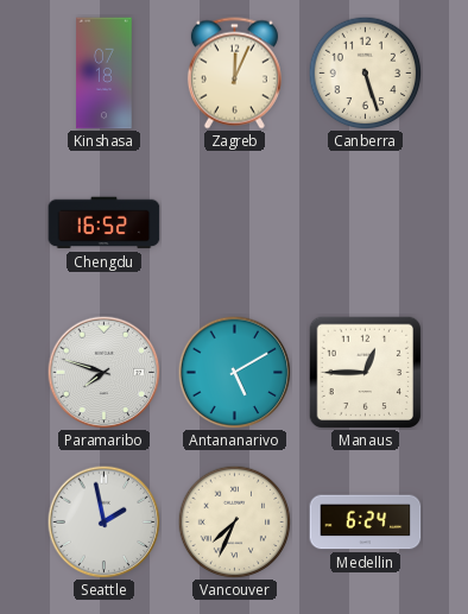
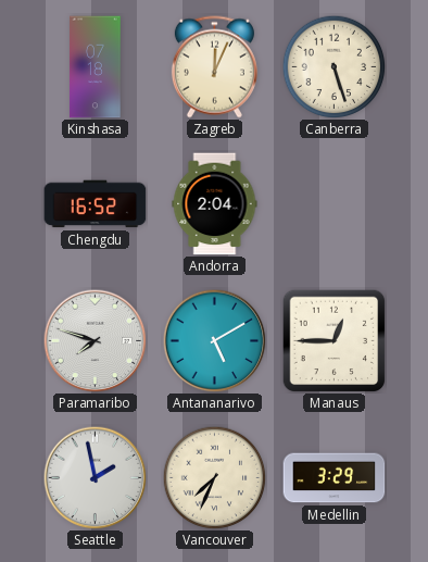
Andorra: none -> 2:04
Medellin: 6:24 -> 3:29
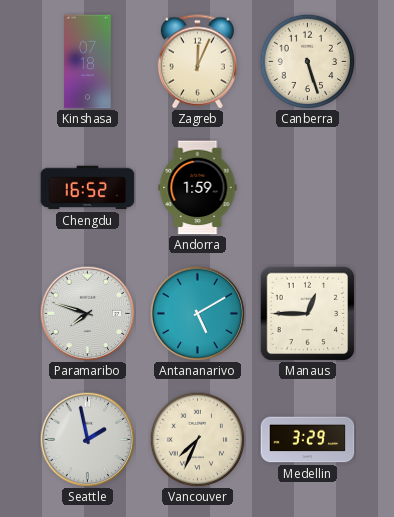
Andorra: 2:04 -> 1:59
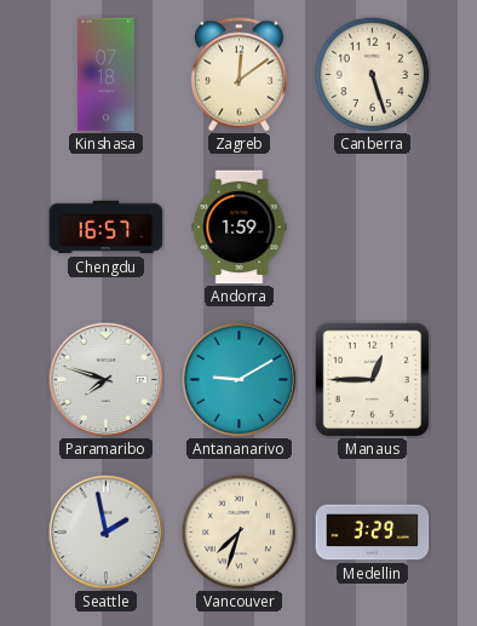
Zagreb: 12:04 -> 12:09
Chengdu: 16:52 -> 16:57
Antananarivo: 5:10 -> 9:10
Vancouver: 7:34 -> 7:33
